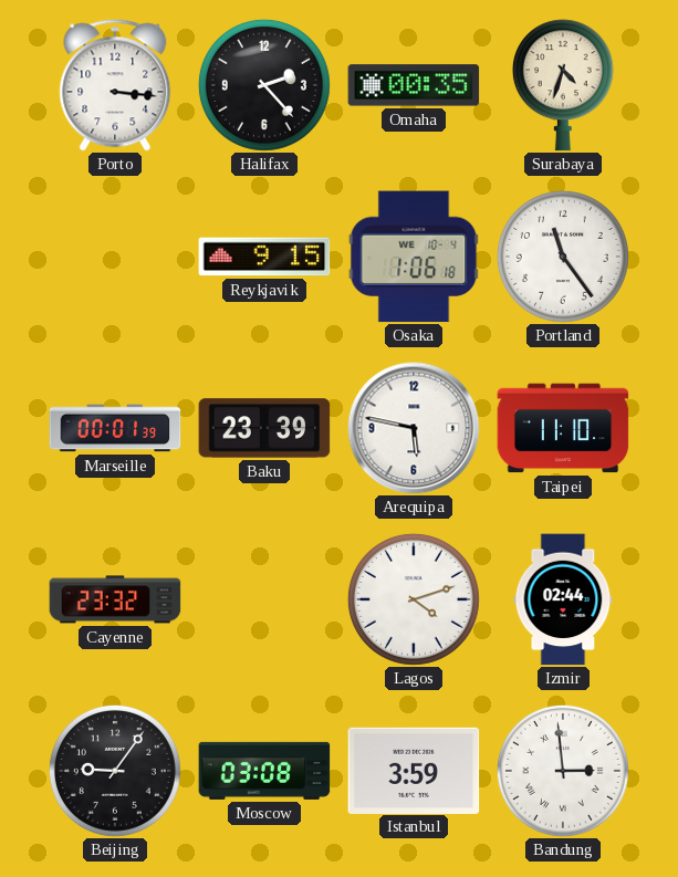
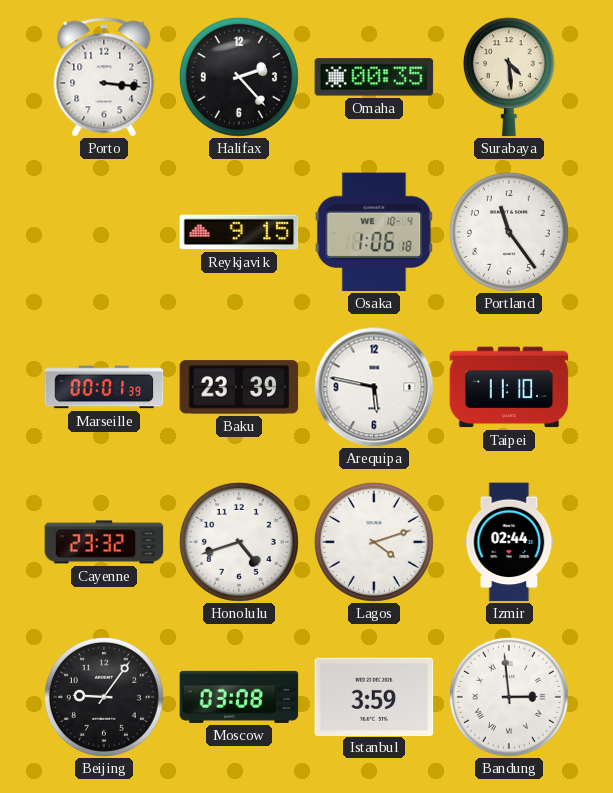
Surabaya: 4:33 -> 4:29
Honolulu: none -> 4:42
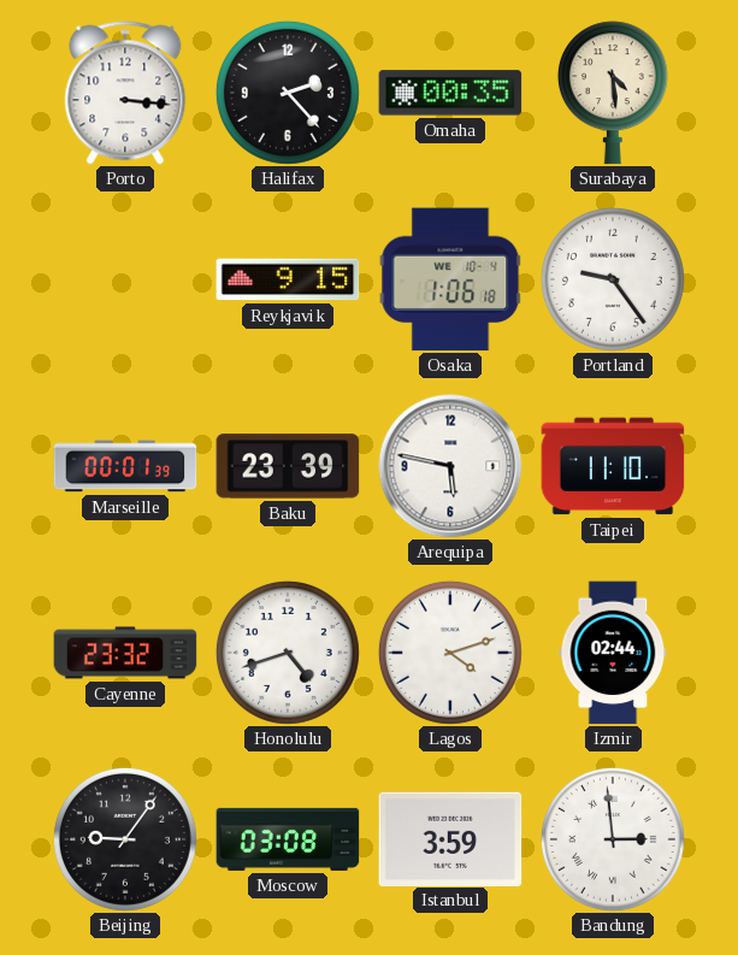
Portland: 11:24 -> 9:24
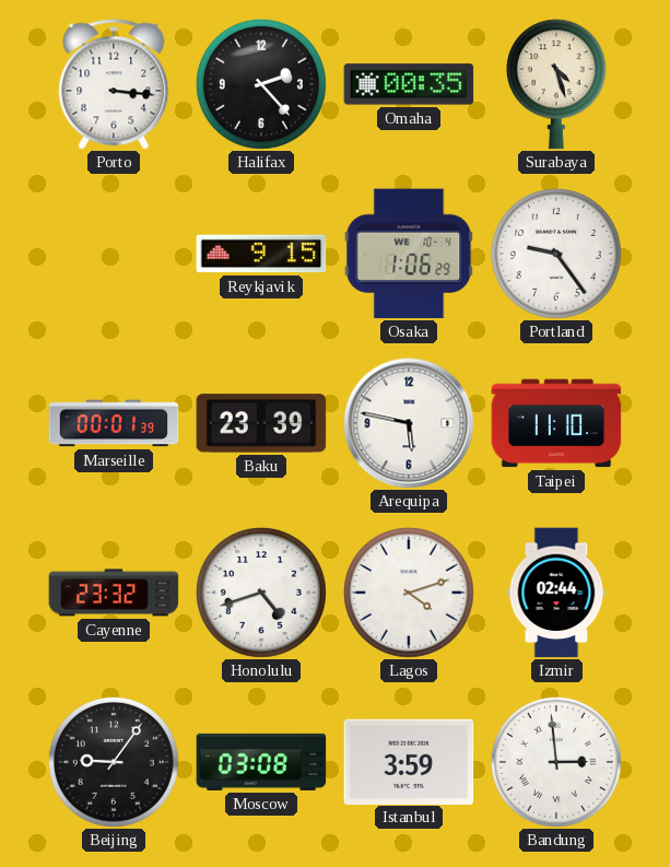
Surabaya: 4:29 -> 4:27
Osaka: 1:06:18 -> 1:06:29
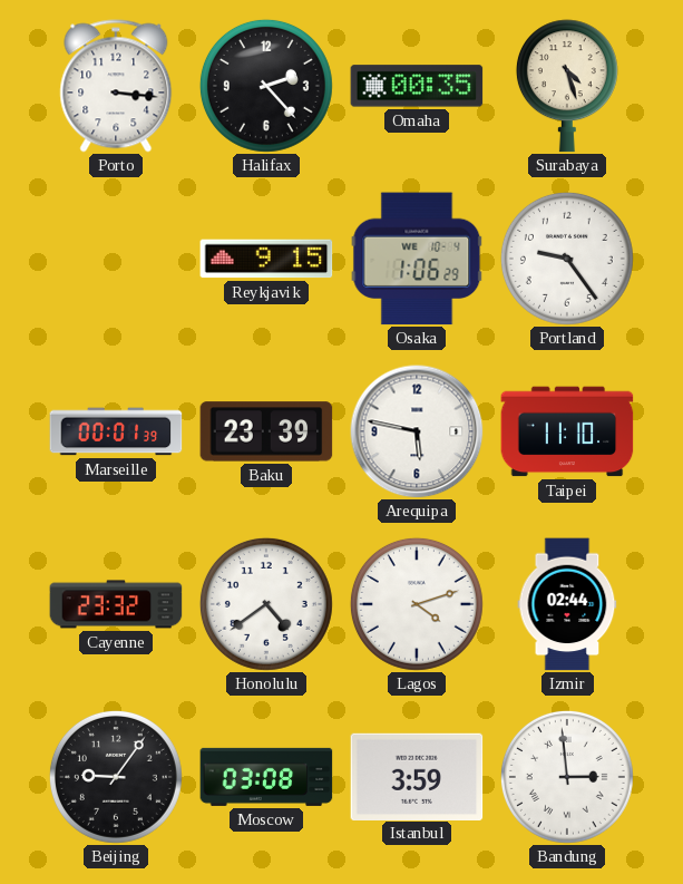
Honolulu: 4:42 -> 4:39
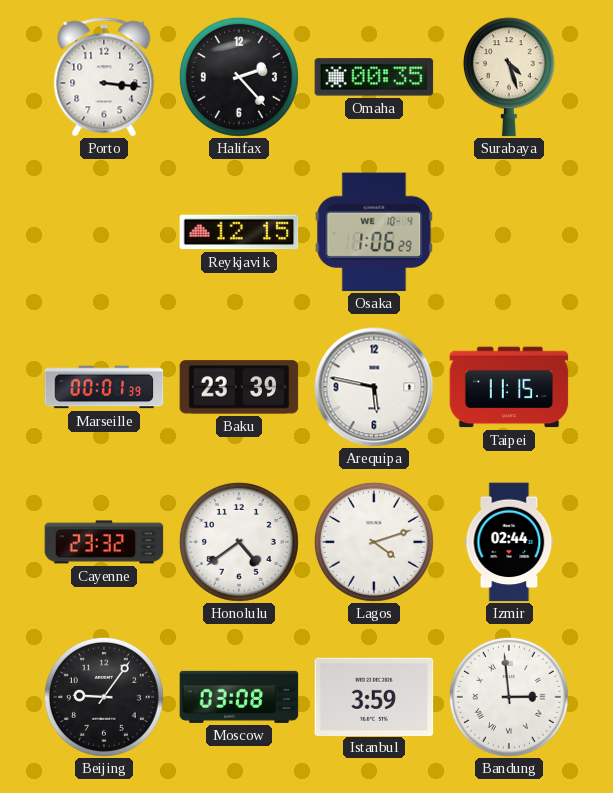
Reykjavik: 9:15 -> 12:15
Portland: 9:24 -> none
Taipei: 11:10 -> 11:15
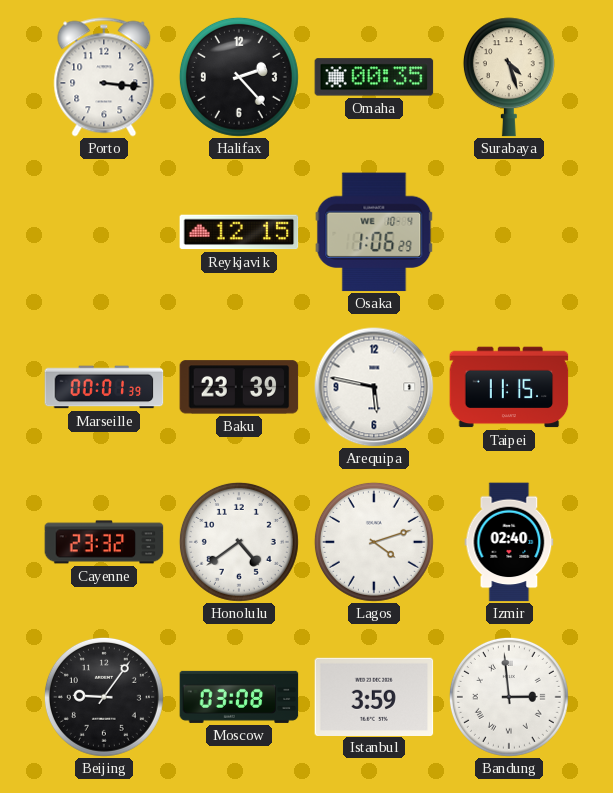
Izmir: 02:44 -> 02:40
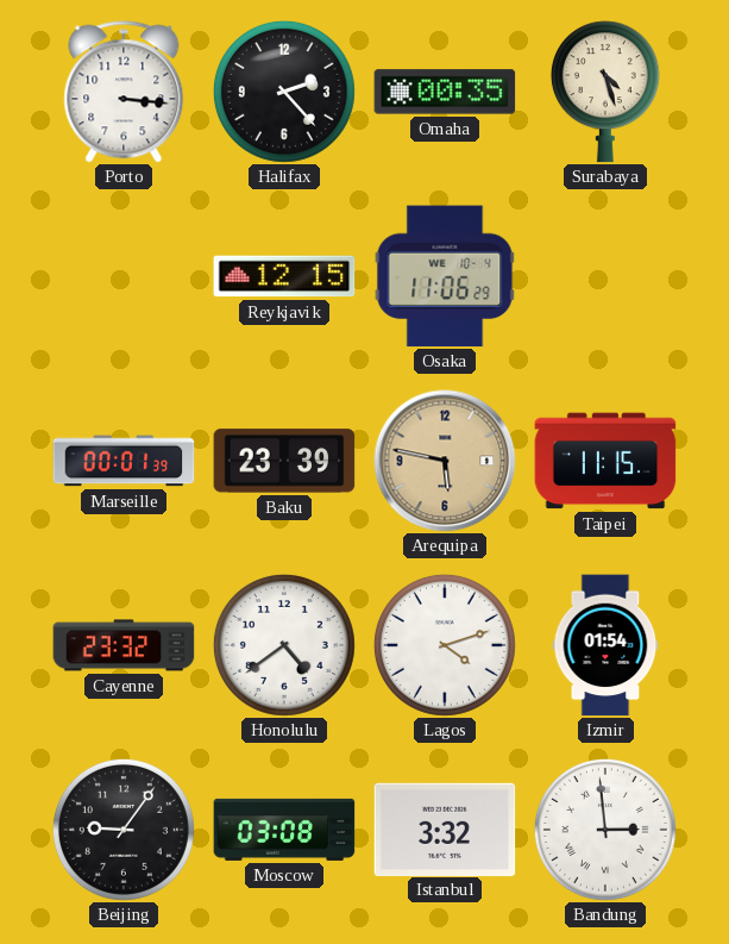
Osaka: 1:06 -> 11:06
Arequipa dial: white -> champagne
Izmir: 02:40 -> 01:54
Istanbul: 3:59 -> 3:32
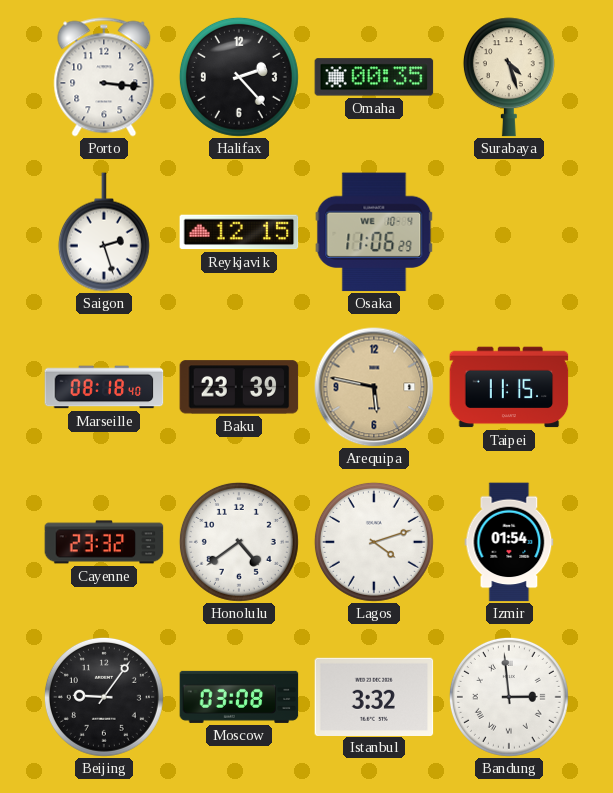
Saigon: none -> 2:27
Marseille: 00:01 -> 08:18
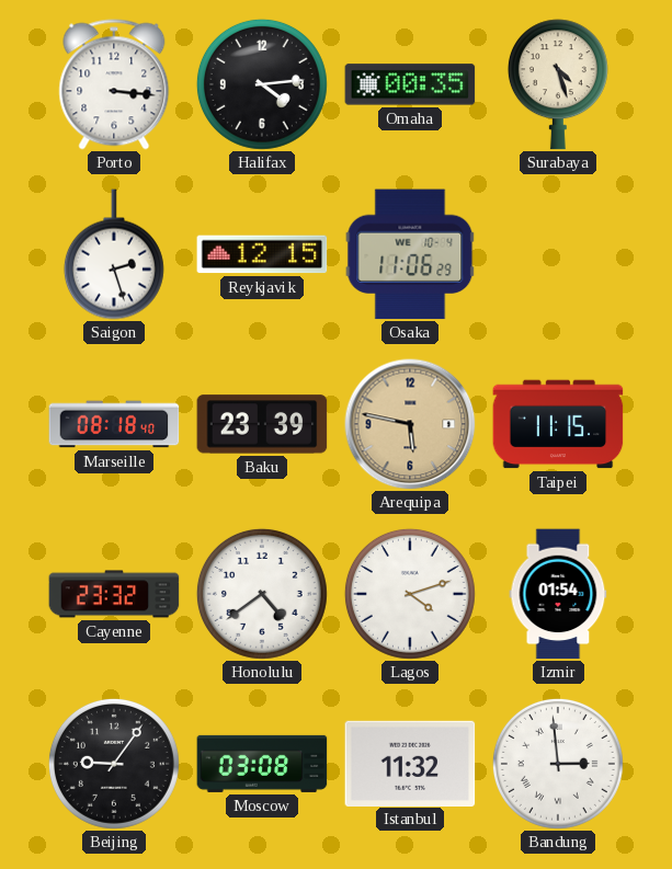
Halifax: 2:23 -> 4:14
Istanbul: 3:32 -> 11:32
